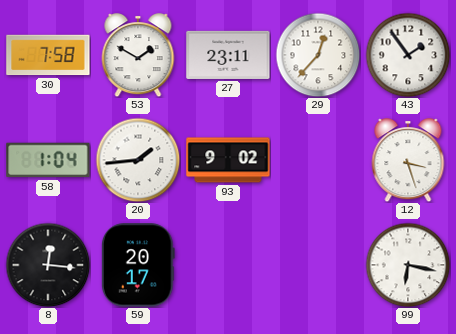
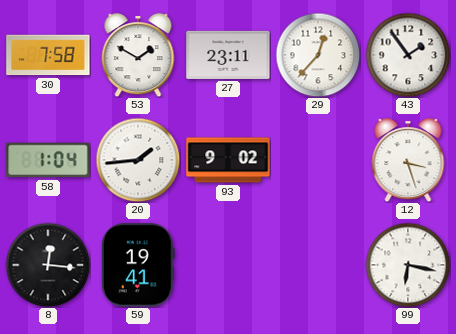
59: 20:17 -> 19:41
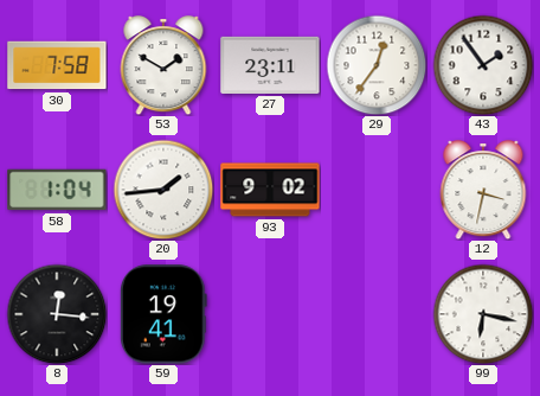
29: 12:37 -> 12:36
12: 3:27 -> 3:32
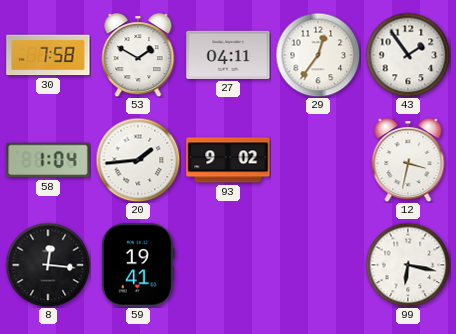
27: 23:11 -> 04:11
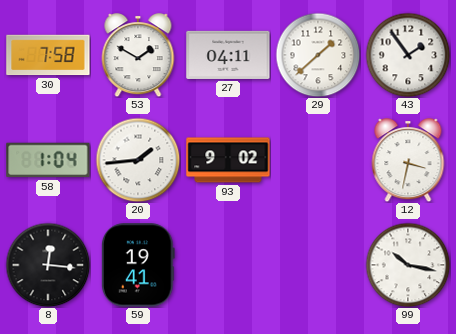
29: 12:36 -> 1:38
99: 6:17 -> 10:17
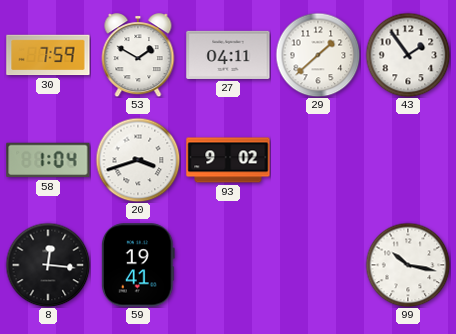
30: 7:58 -> 7:59
20: 1:44 -> 3:42
12: 3:32 -> none
